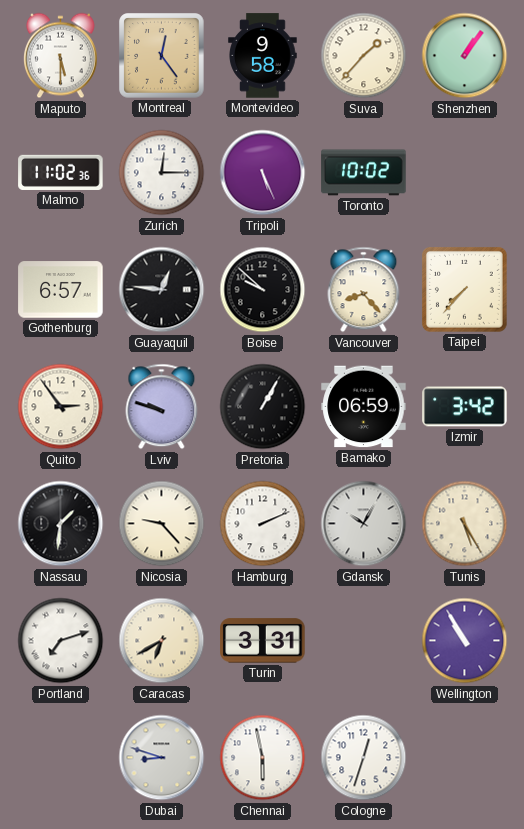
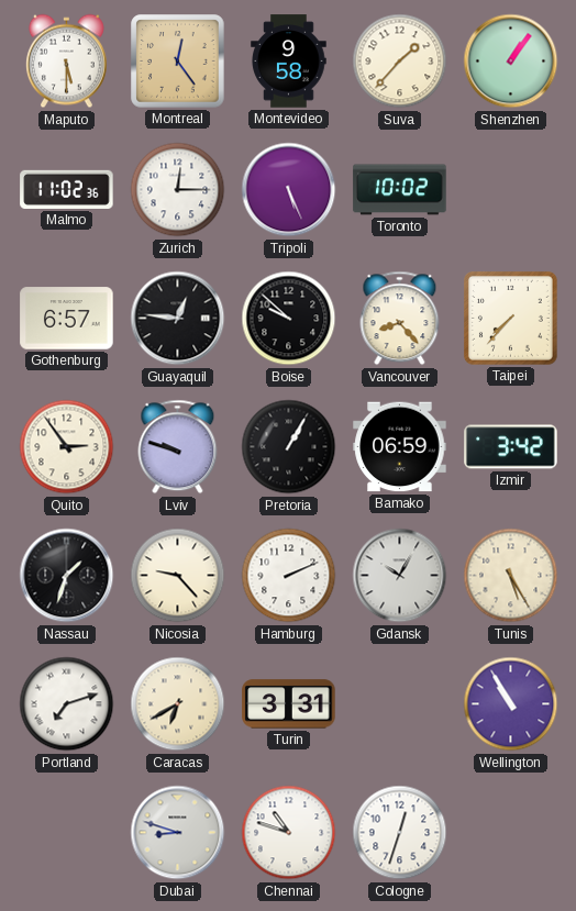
Nassau: 1:31 -> 1:33
Chennai: 5:58 -> 10:48
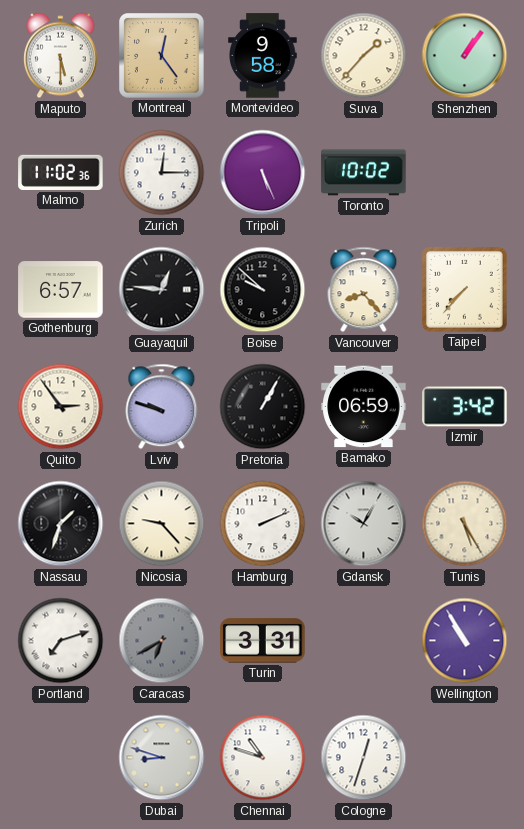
Caracas dial: cream -> grey
